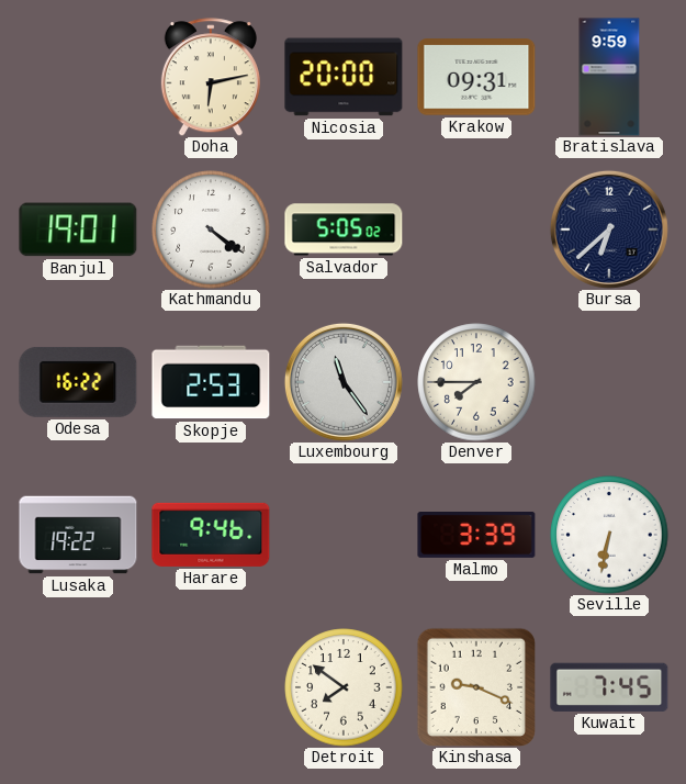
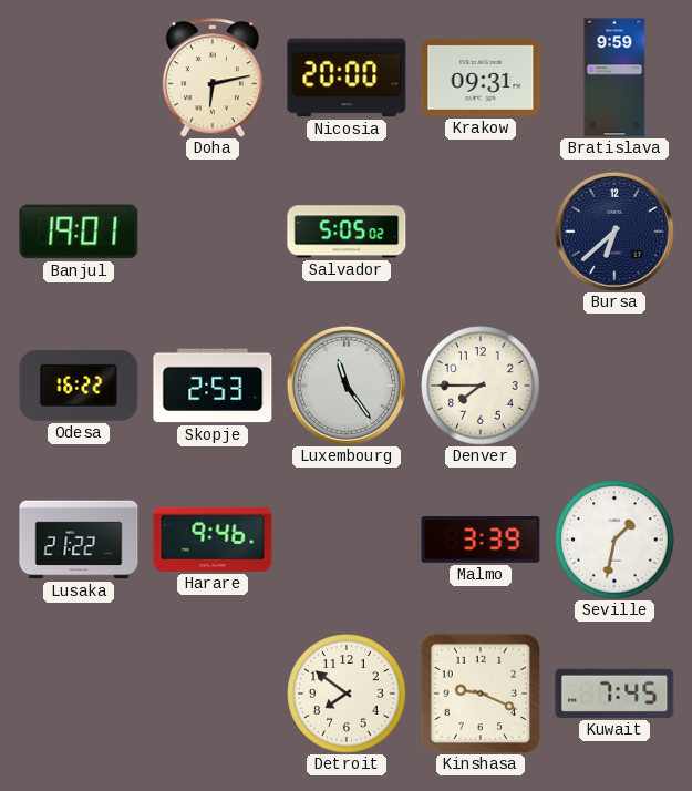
Kathmandu: 4:21 -> none
Lusaka: 19:22 -> 21:22
Seville: 6:32 -> 1:32
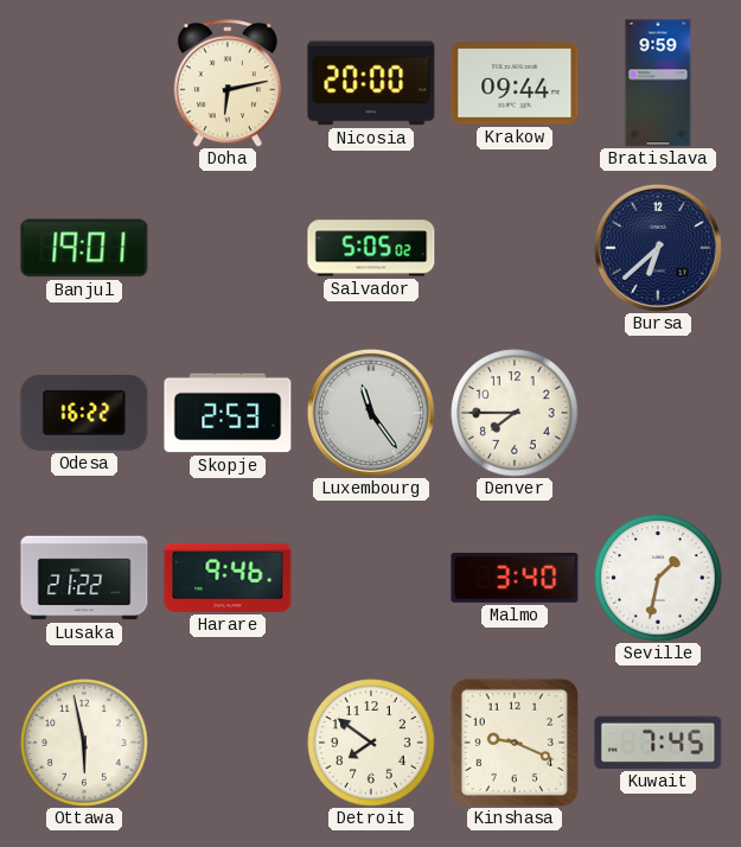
Krakow: 09:31 -> 09:44
Malmo: 3:39 -> 3:40
Ottawa: none -> 5:58
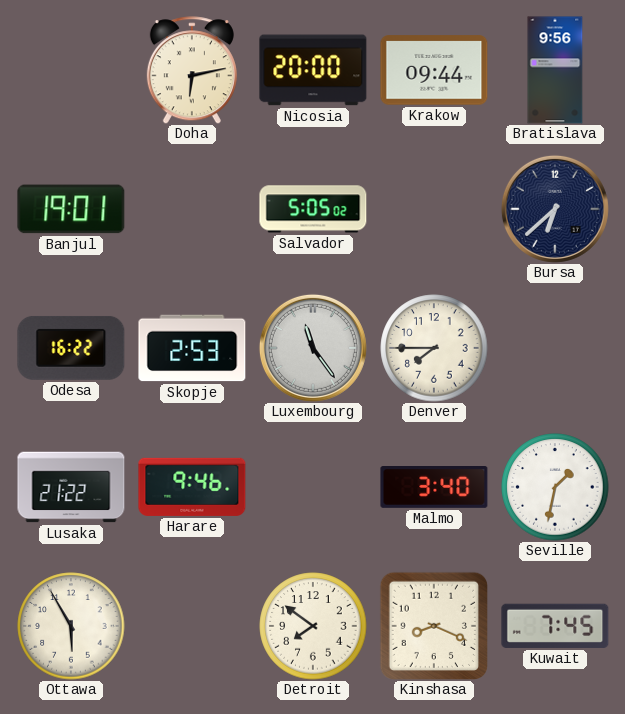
Bratislava: 9:59 -> 9:56
Ottawa: 5:58 -> 5:55
Kinshasa: 9:19 -> 8:19
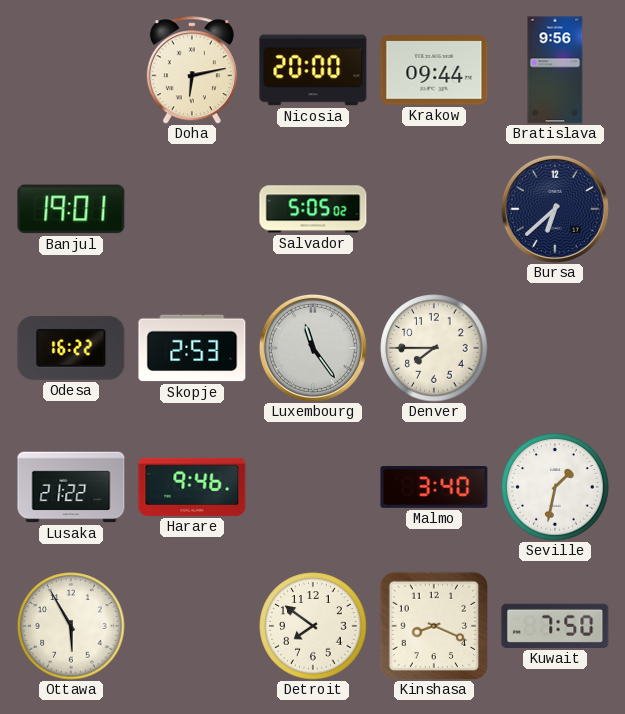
Kuwait: 7:45 -> 7:50
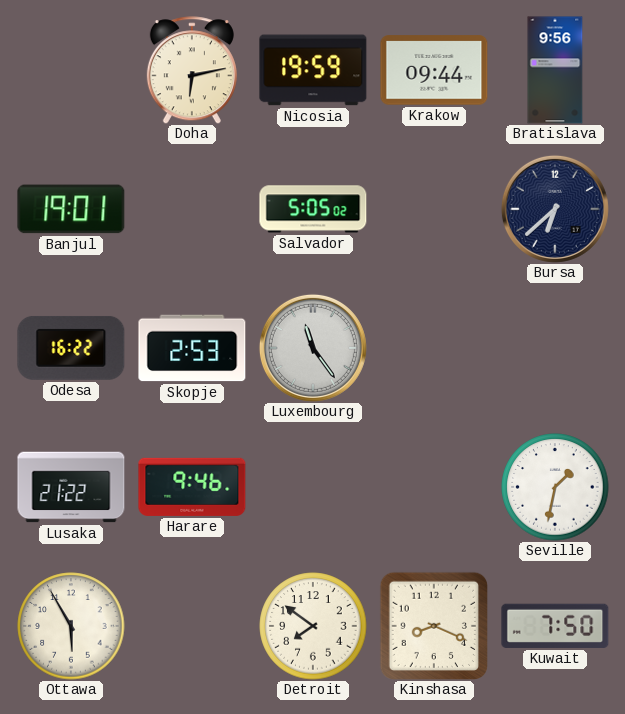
Nicosia: 20:00 -> 19:59
Denver: 7:45 -> none
Malmo: 3:40 -> none
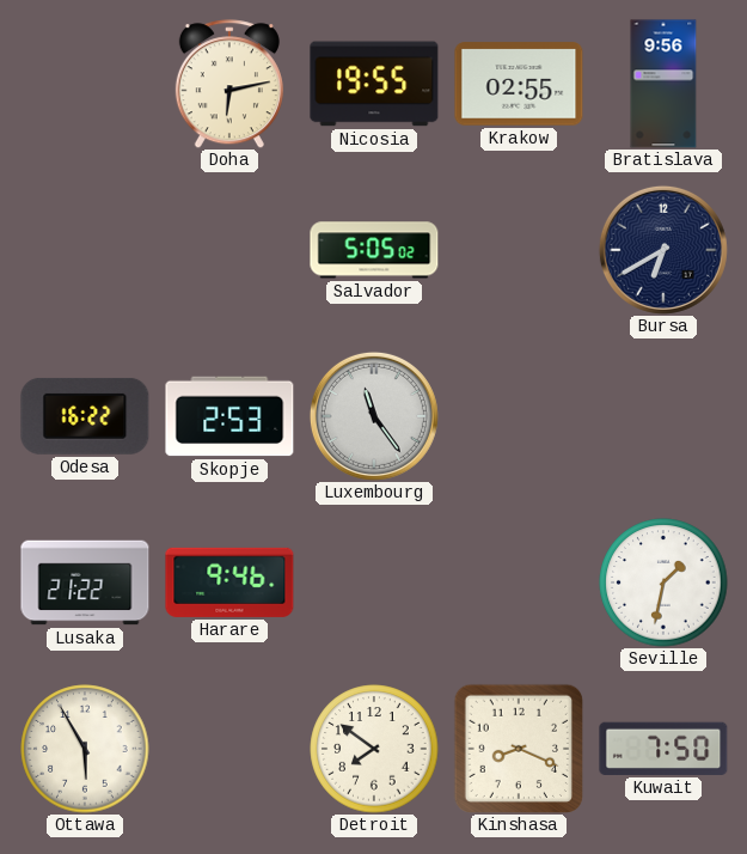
Nicosia: 19:59 -> 19:55
Krakow: 09:44 -> 02:55
Banjul: 19:01 -> none
Bursa: 6:38 -> 6:40
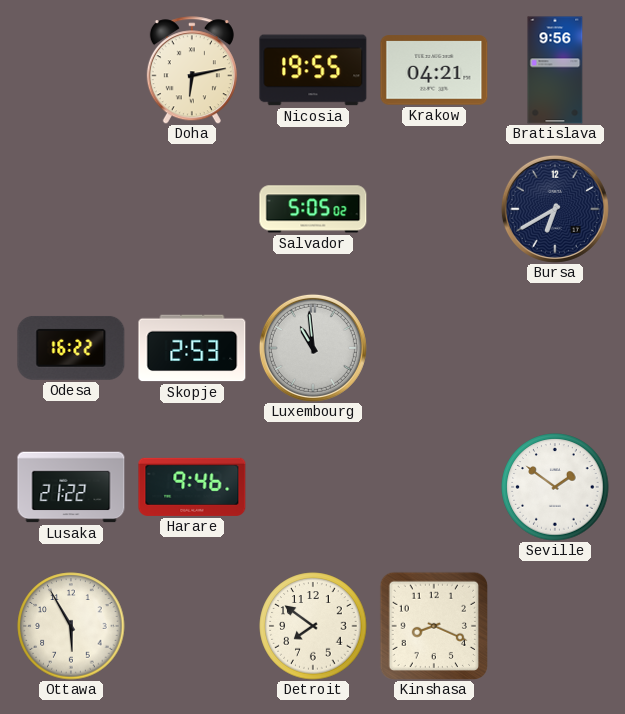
Krakow: 02:55 -> 04:21
Luxembourg: 11:24 -> 10:59
Seville: 1:32 -> 1:51
Kuwait: 7:50 -> none
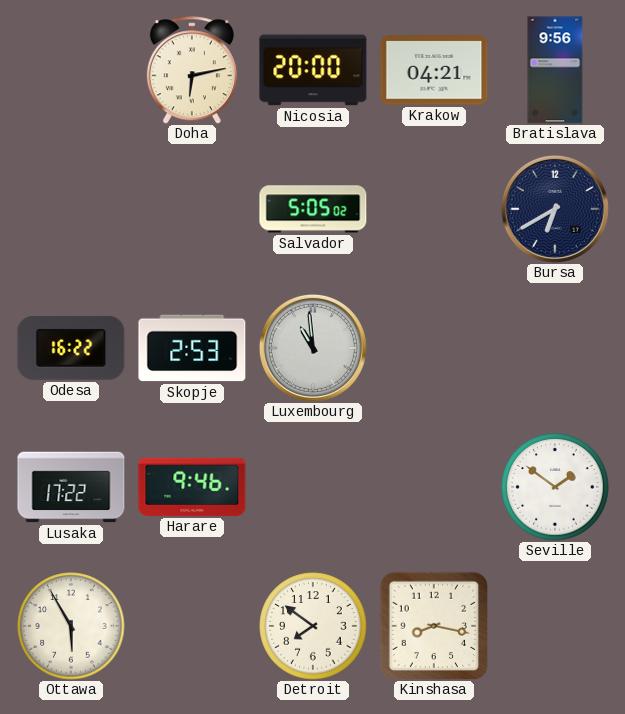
Nicosia: 19:55 -> 20:00
Lusaka: 21:22 -> 17:22
Kinshasa: 8:19 -> 8:17
